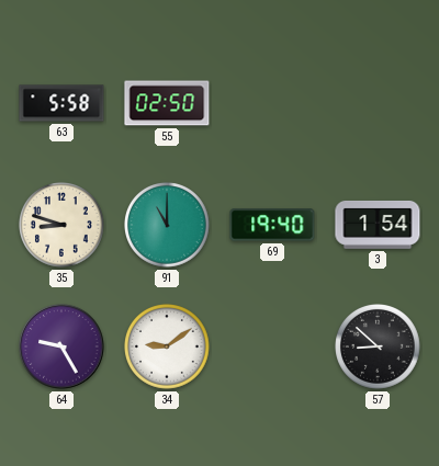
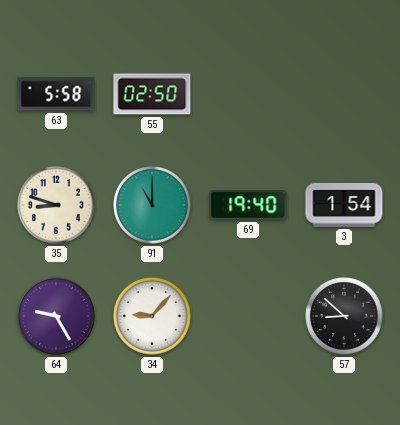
34: 9:09 -> 9:07
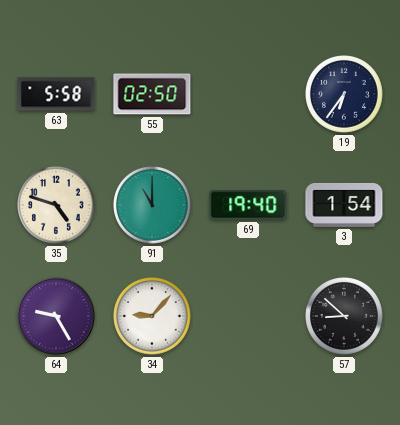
19: none -> 6:36
35: 8:48 -> 4:48
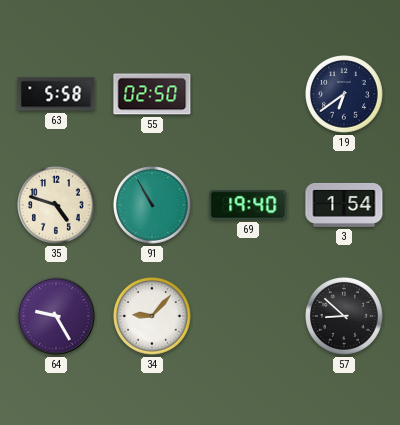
19: 6:36 -> 6:39
91: 11:00 -> 10:55
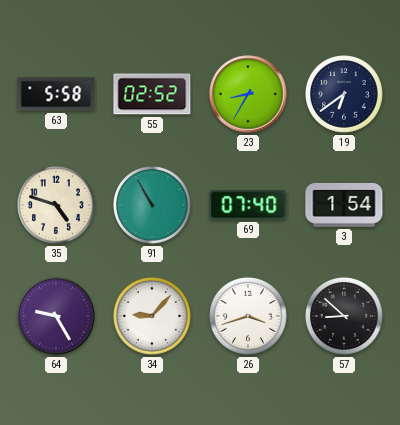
55: 02:50 -> 02:52
23: none -> 8:35
69: 19:40 -> 07:40
26: none -> 3:42
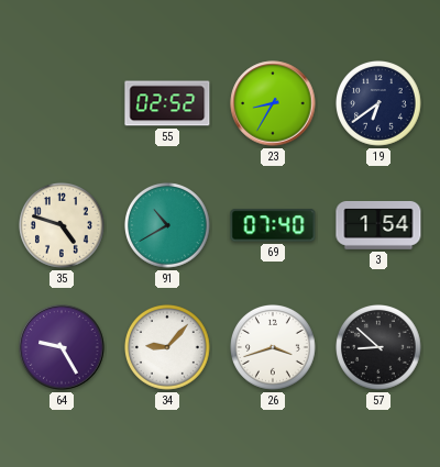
63: 5:58 -> none
91: 10:55 -> 10:40
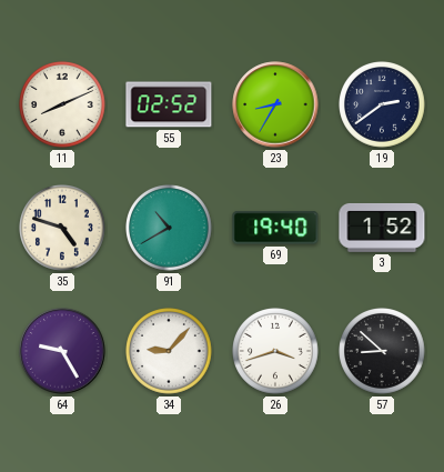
11: none -> 8:11
19: 6:39 -> 2:39
69: 07:40 -> 19:40
3: 1:54 -> 1:52
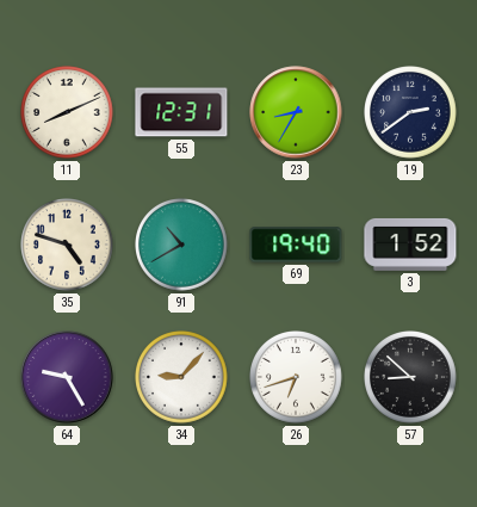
55: 02:52 -> 12:31
26: 3:42 -> 6:42
